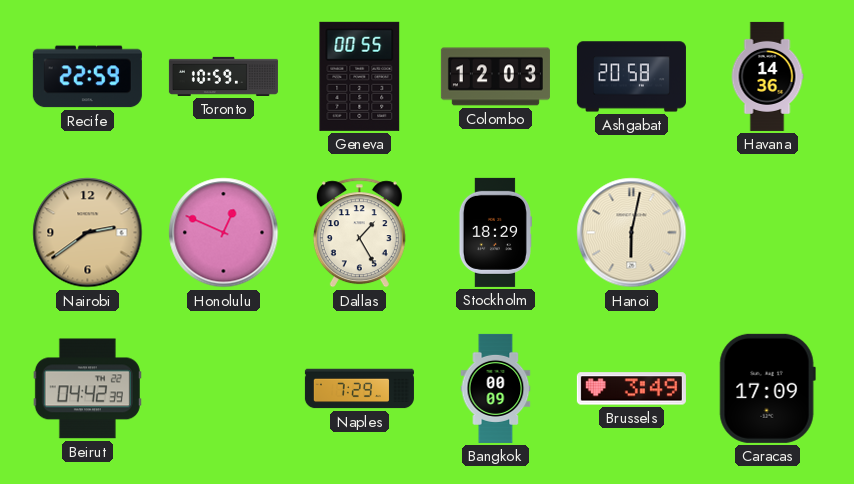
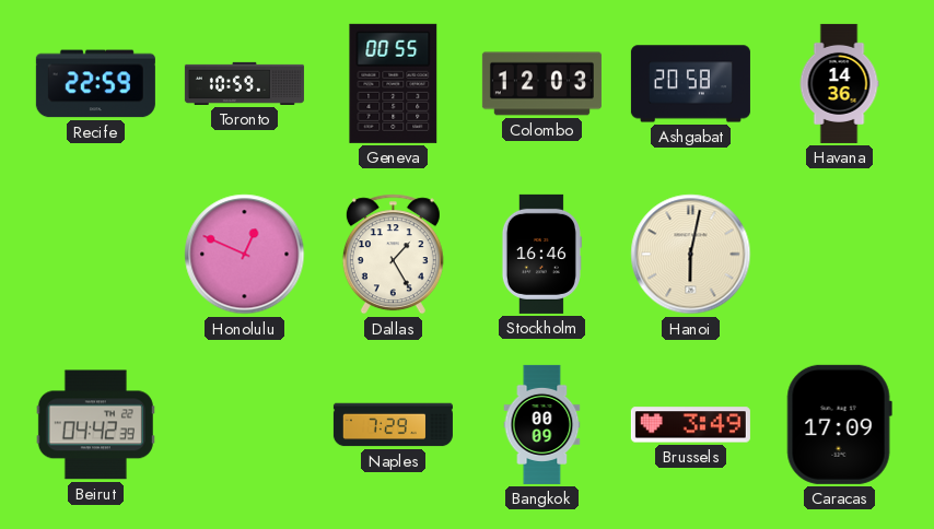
Nairobi: 2:39 -> none
Stockholm: 18:29 -> 16:46
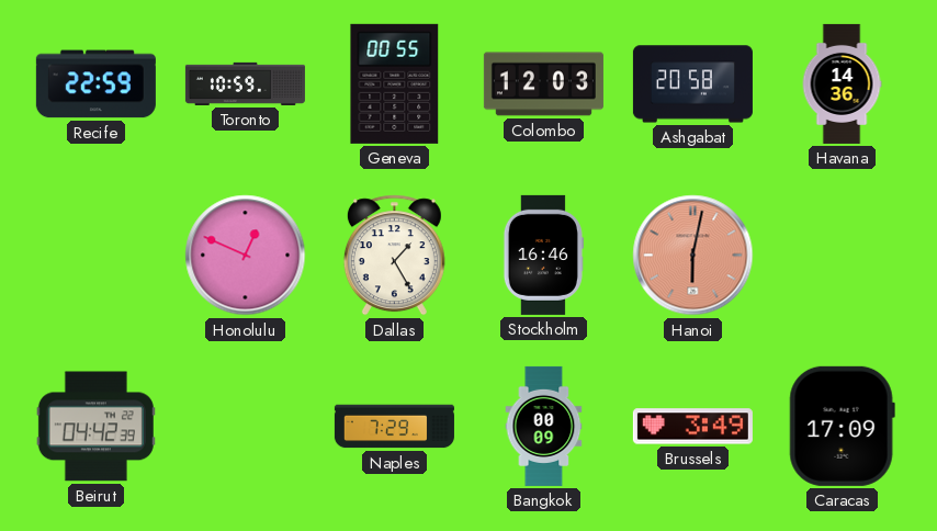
Hanoi dial: cream -> salmon
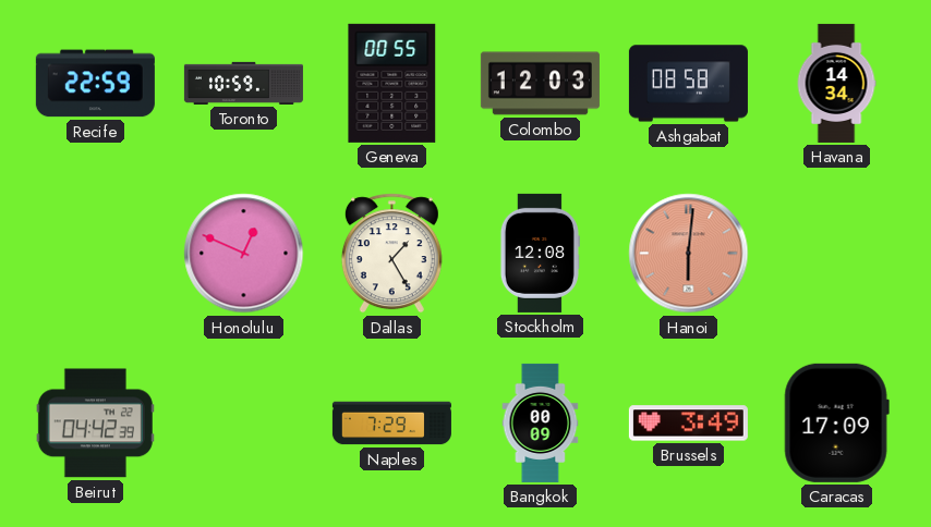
Ashgabat: 20:58 -> 08:58
Havana: 14:36 -> 14:34
Stockholm: 16:46 -> 12:08
Hanoi: 6:02 -> 6:01
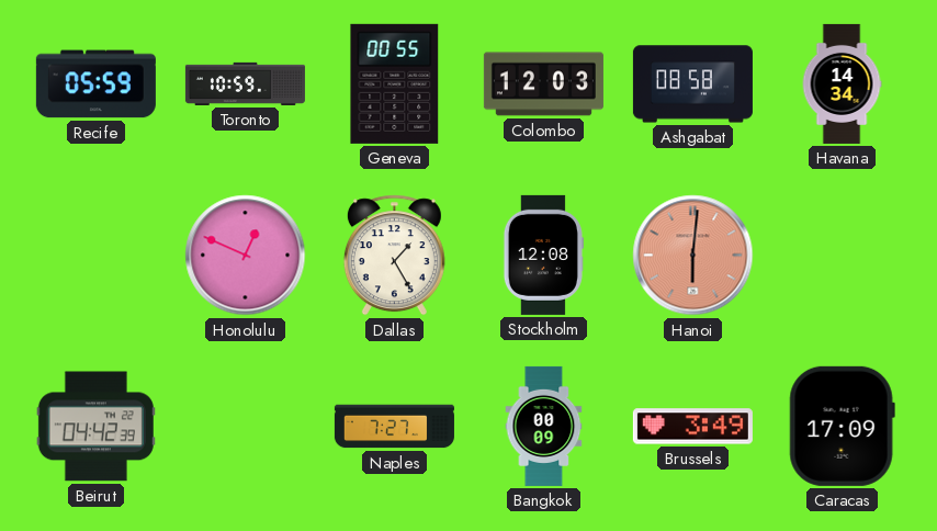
Recife: 22:59 -> 05:59
Naples: 7:29 -> 7:27
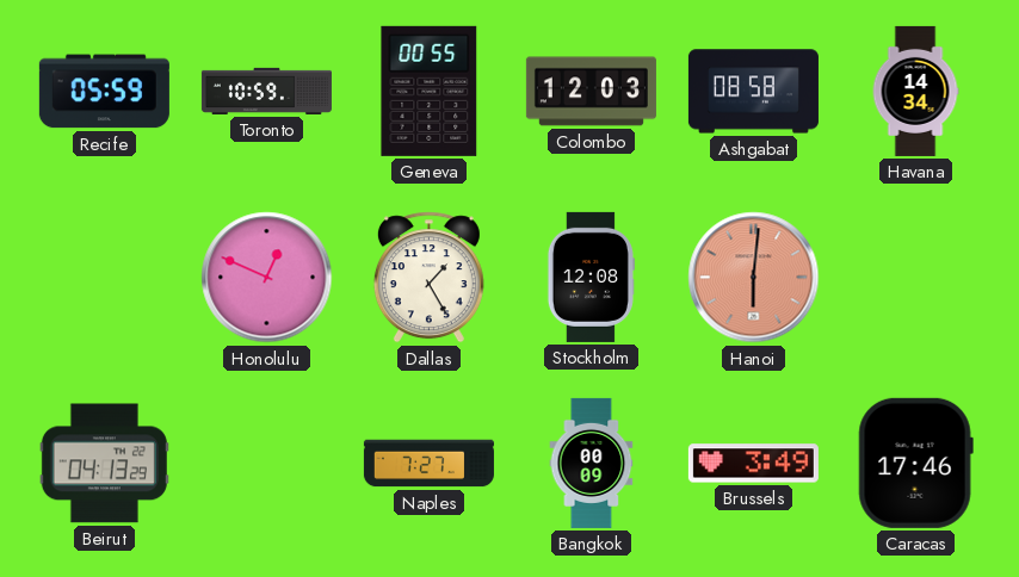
Beirut: 04:42 -> 04:13
Caracas: 17:09 -> 17:46
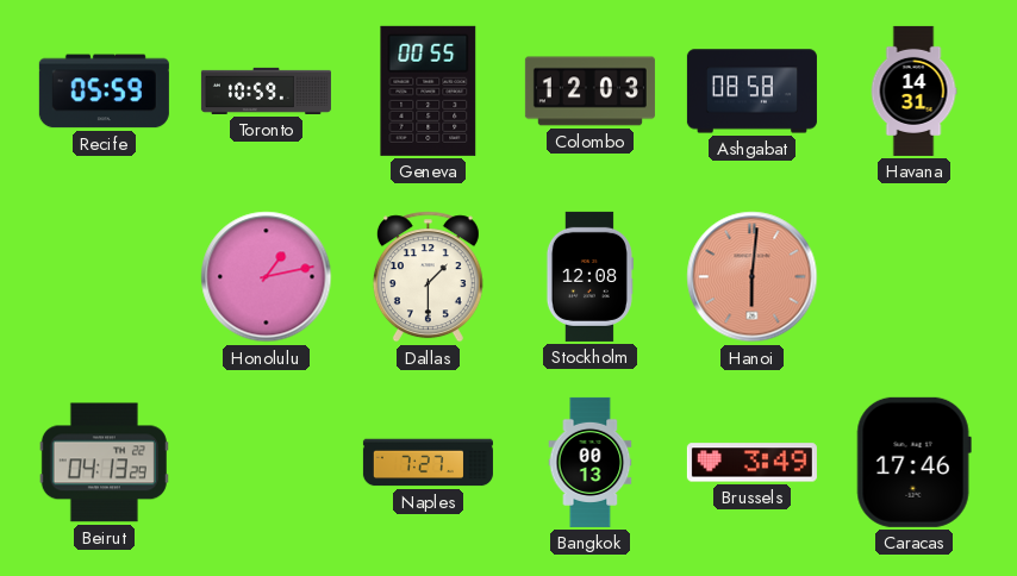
Havana: 14:34 -> 14:31
Honolulu: 12:49 -> 1:13
Dallas: 1:25 -> 1:30
Bangkok: 00:09 -> 00:13
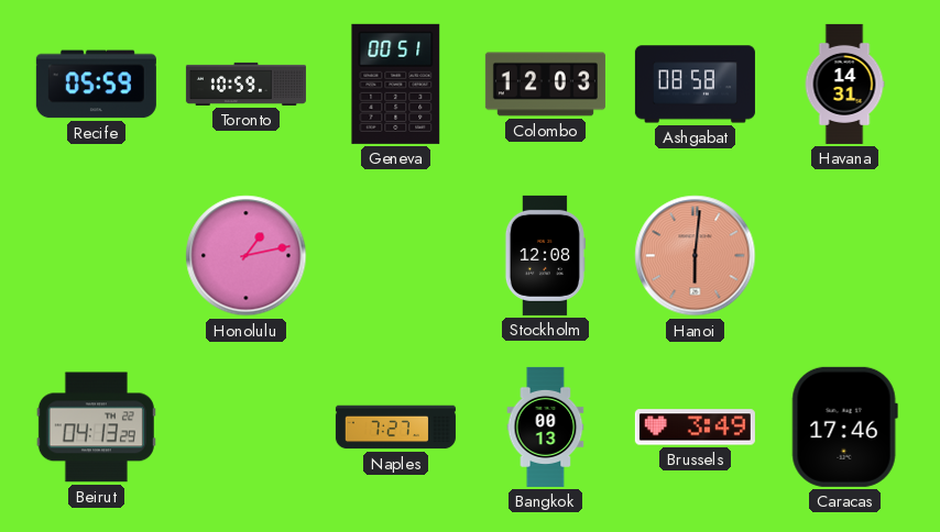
Geneva: 00:55 -> 00:51
Dallas: 1:30 -> none
